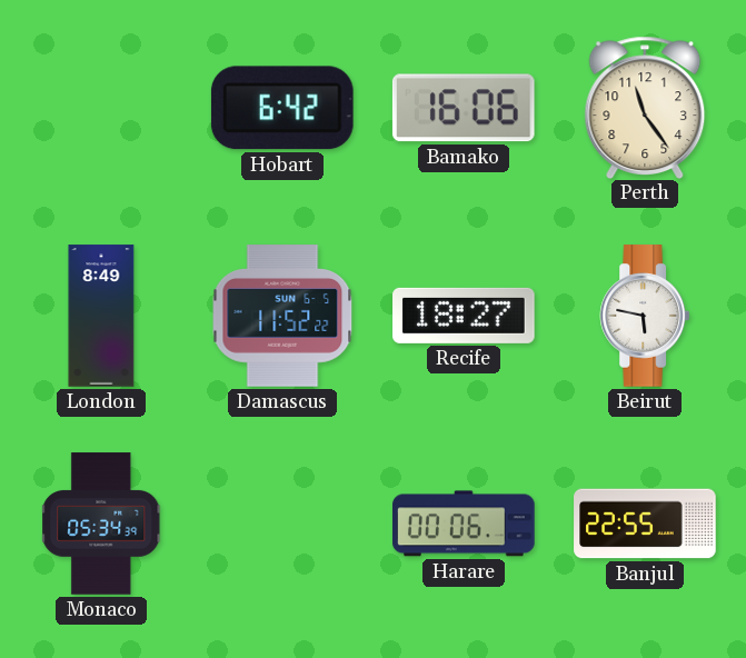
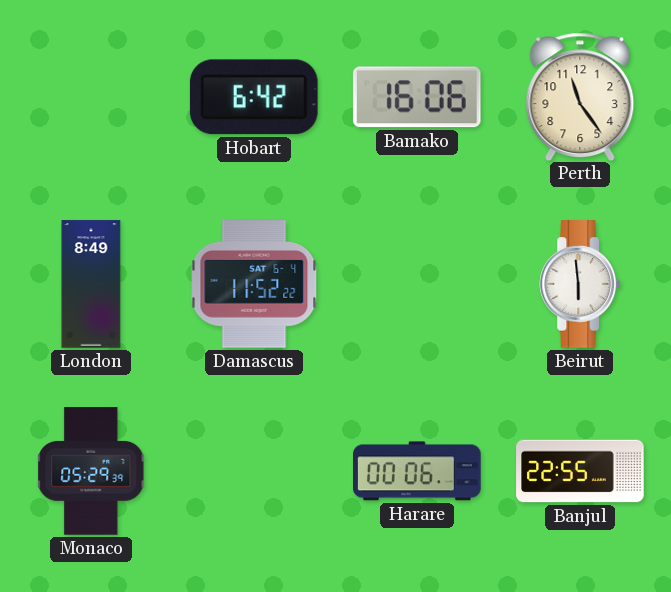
Damascus date: SUN 6-5 -> SAT 6-4
Recife: 18:27 -> none
Beirut: 5:47 -> 5:59
Monaco: 05:34 -> 05:29
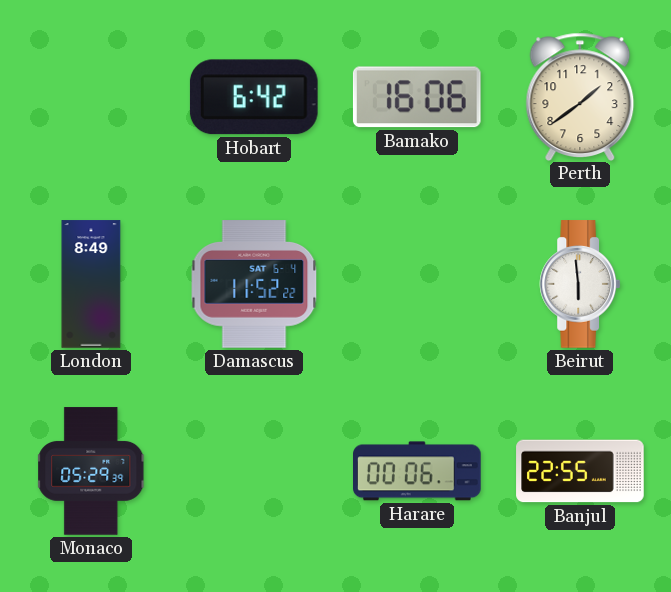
Perth: 11:24 -> 1:39
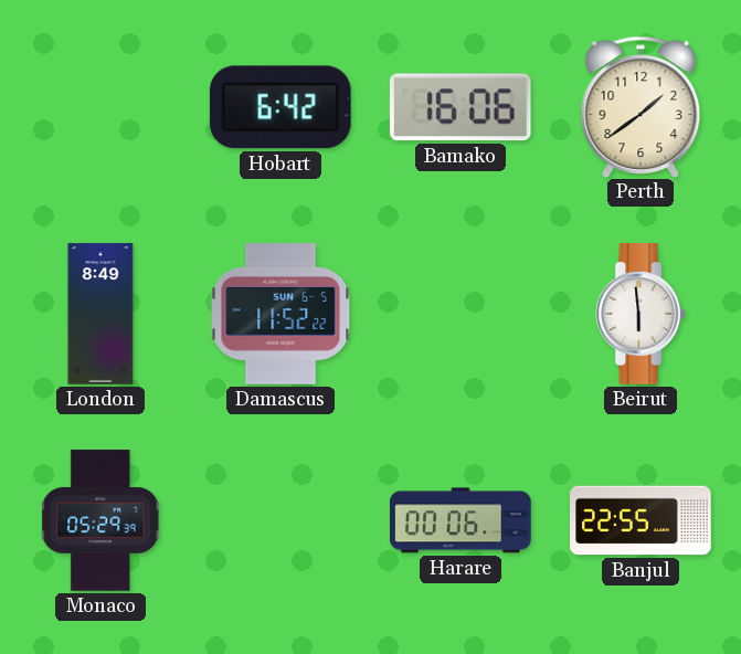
Damascus date: SAT 6-4 -> SUN 6-5
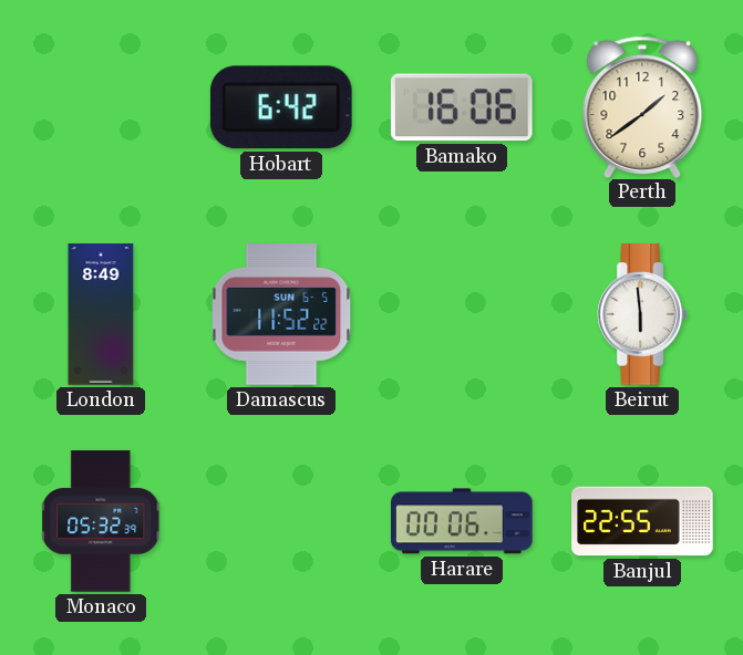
Monaco: 05:29 -> 05:32
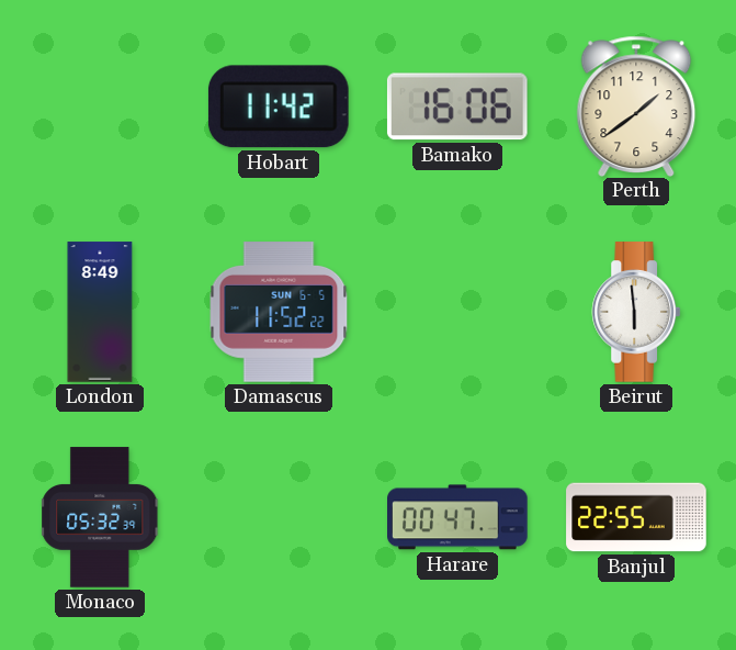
Hobart: 6:42 -> 11:42
Harare: 00:06 -> 00:47
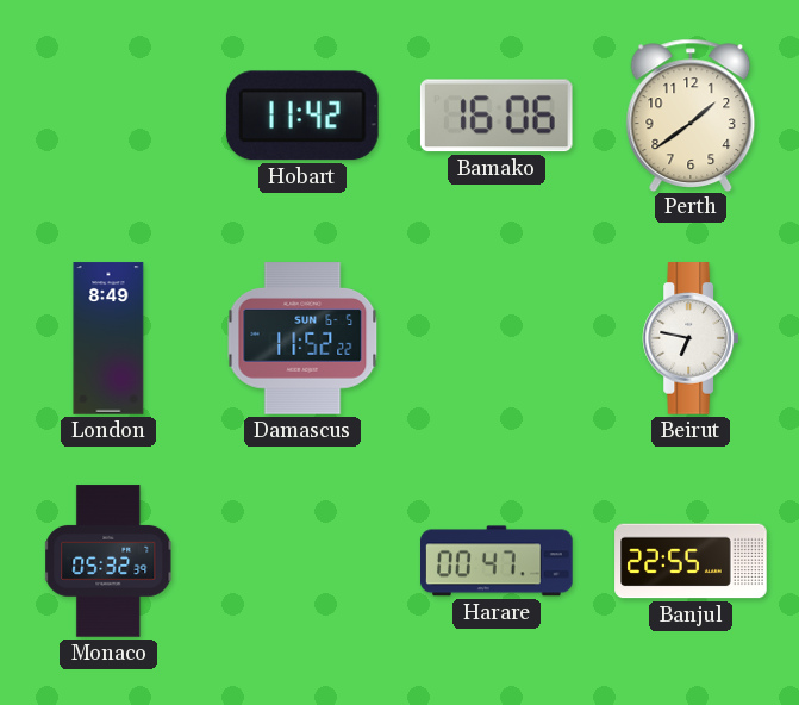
Beirut: 5:59 -> 6:47
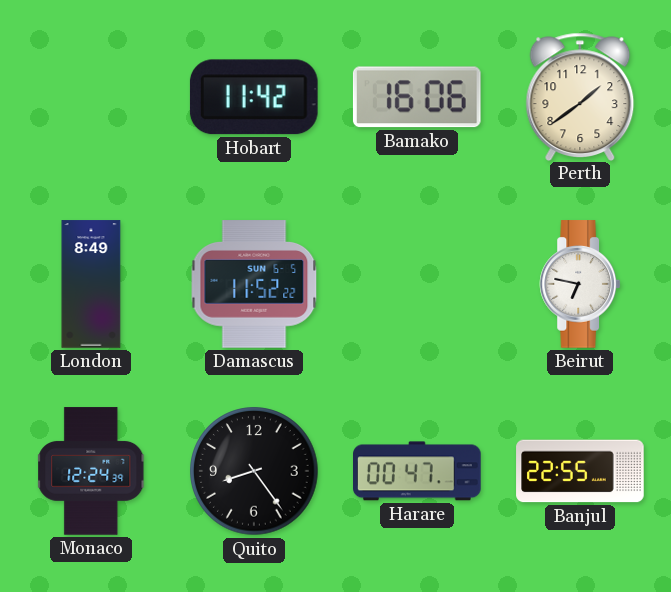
Monaco: 05:32 -> 12:24
Quito: none -> 8:24
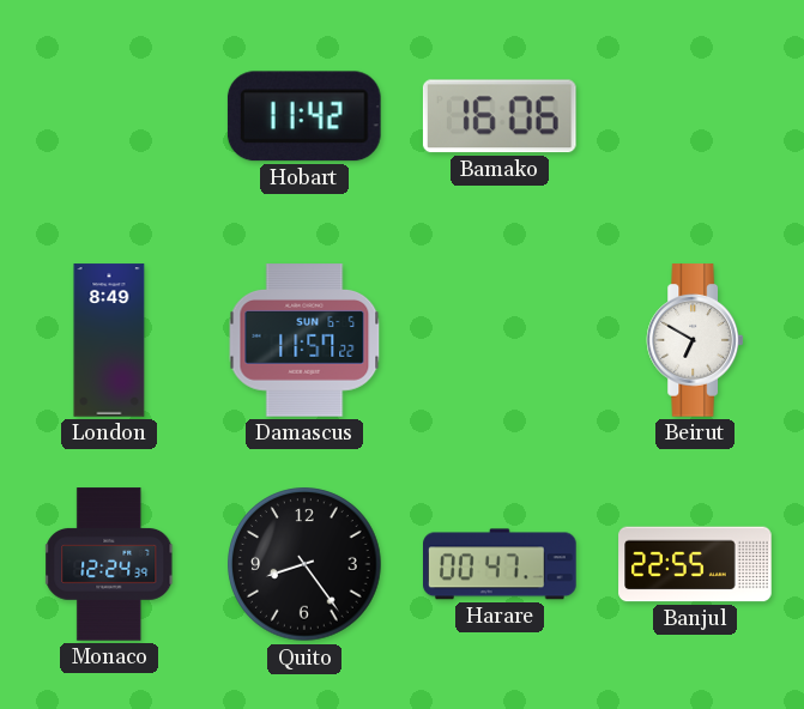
Perth: 1:39 -> none
Damascus: 11:52 -> 11:57
Beirut: 6:47 -> 6:50
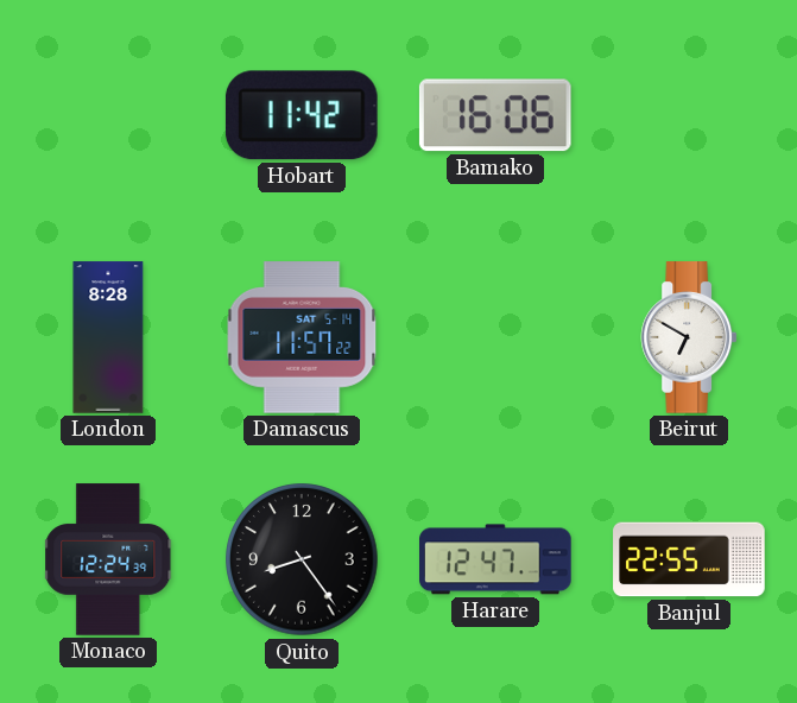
London: 8:49 -> 8:28
Damascus date: SUN 6-5 -> SAT 5-14
Harare: 00:47 -> 12:47
